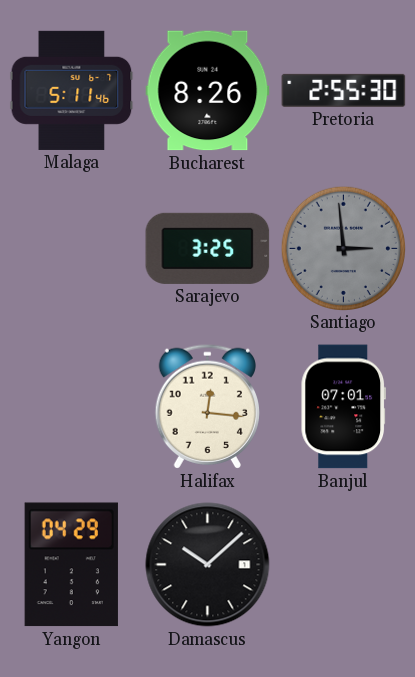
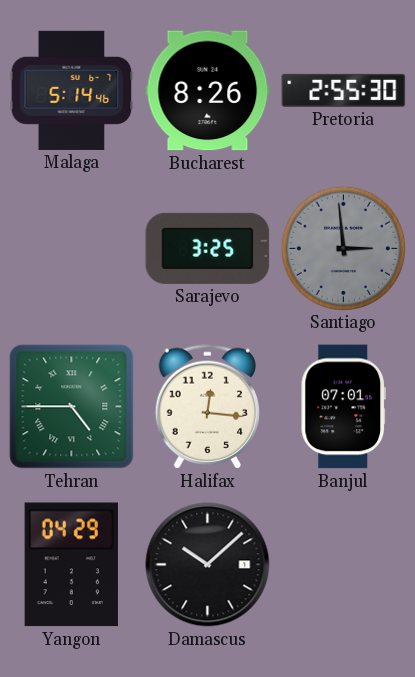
Malaga: 5:11 -> 5:14
Tehran: none -> 4:45
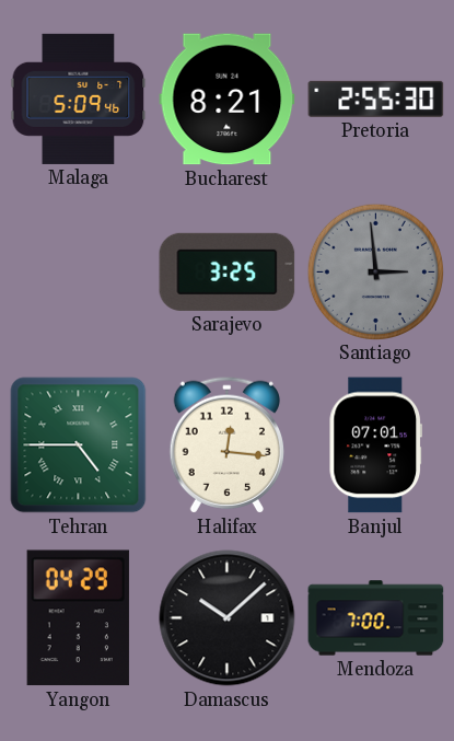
Malaga: 5:14 -> 5:09
Bucharest: 8:26 -> 8:21
Mendoza: none -> 7:00
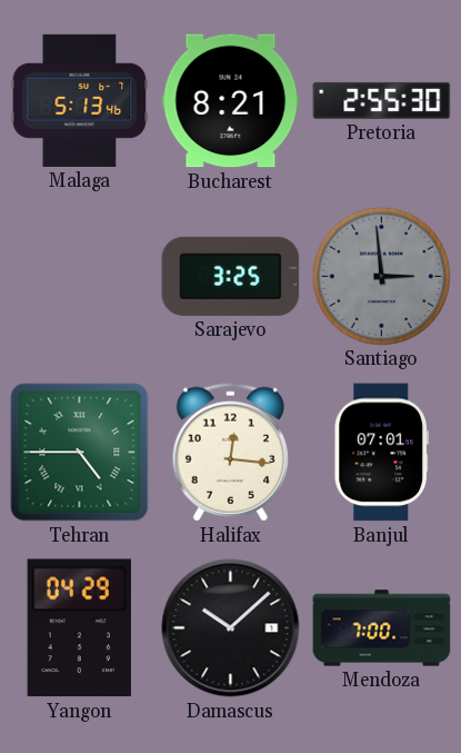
Malaga: 5:09 -> 5:13
